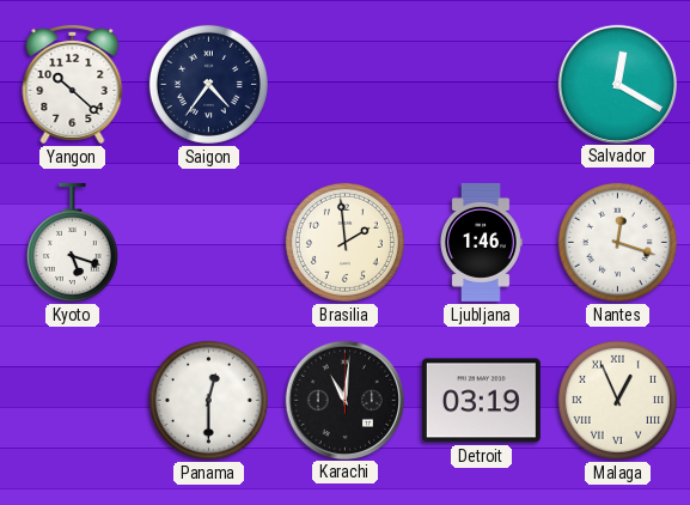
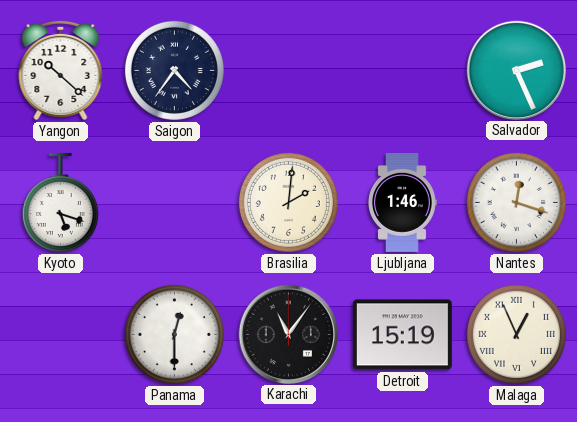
Salvador: 12:20 -> 2:26
Brasilia: 1:59 -> 2:01
Karachi: 11:01 -> 11:06
Detroit: 03:19 -> 15:19
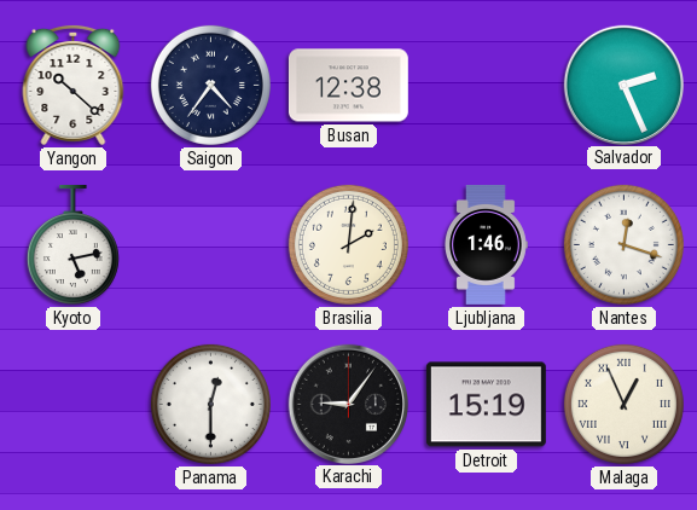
Busan: none -> 12:38
Kyoto: 5:18 -> 5:13
Karachi: 11:06 -> 9:06
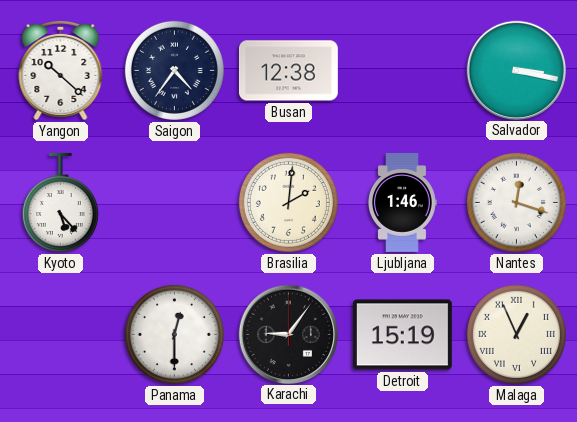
Salvador: 2:26 -> 3:17
Kyoto: 5:13 -> 5:23
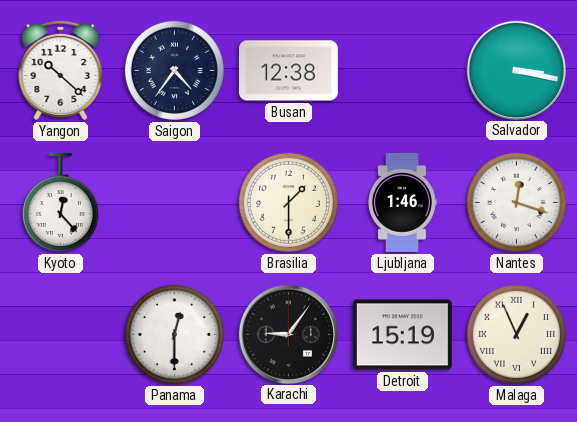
Kyoto: 5:23 -> 12:23
Brasilia: 2:01 -> 1:30
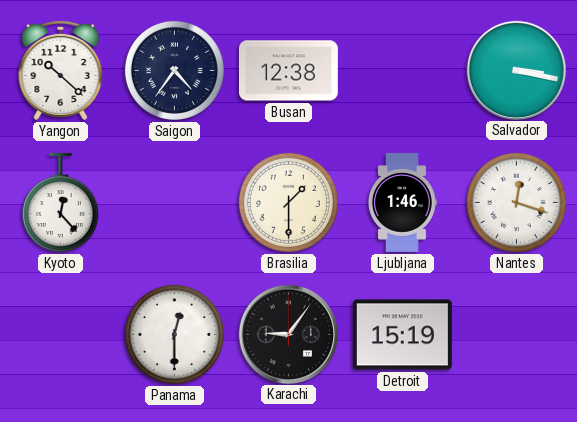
Malaga: 12:56 -> none
